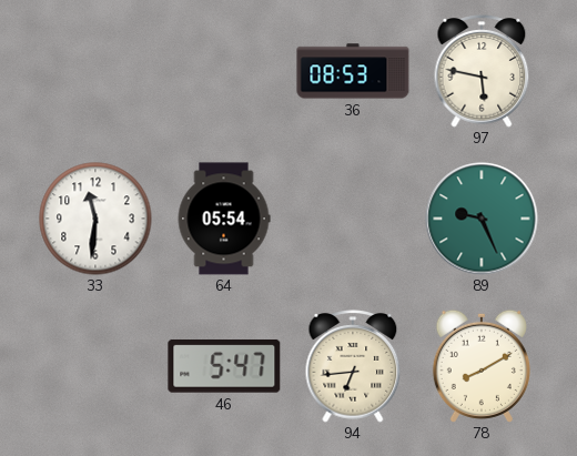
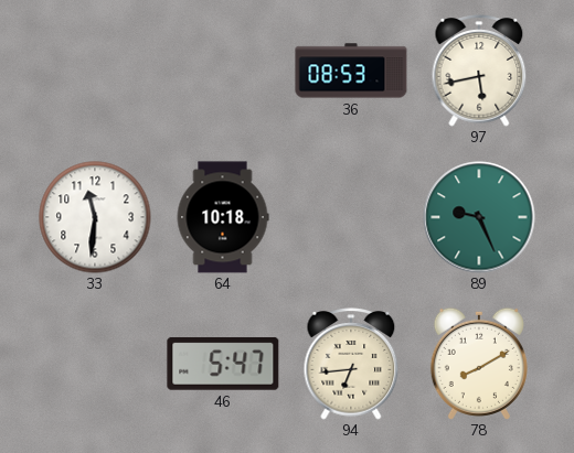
97: 5:47 -> 5:43
64: 05:54 -> 10:18
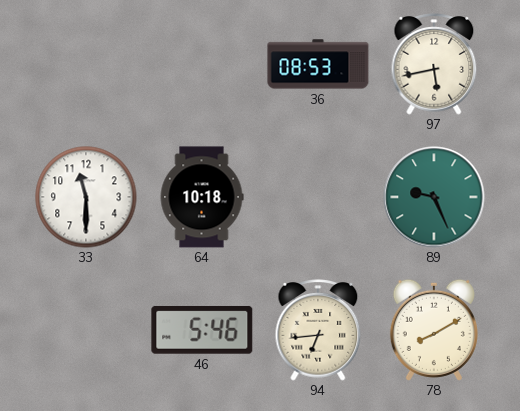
33: 11:31 -> 11:30
46: 5:47 -> 5:46
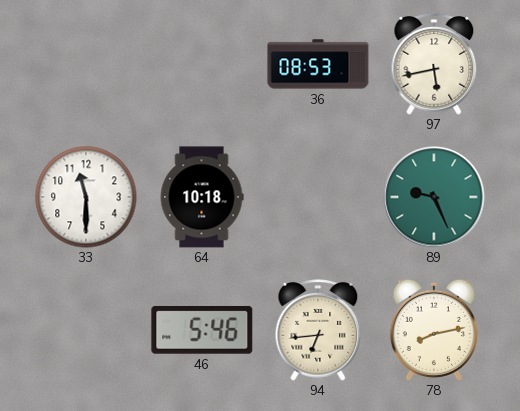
78: 8:10 -> 8:13
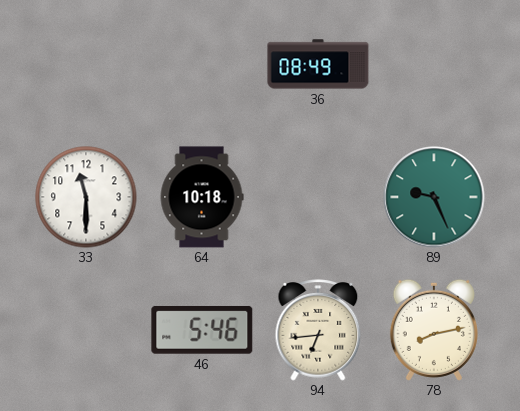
36: 08:53 -> 08:49
97: 5:43 -> none
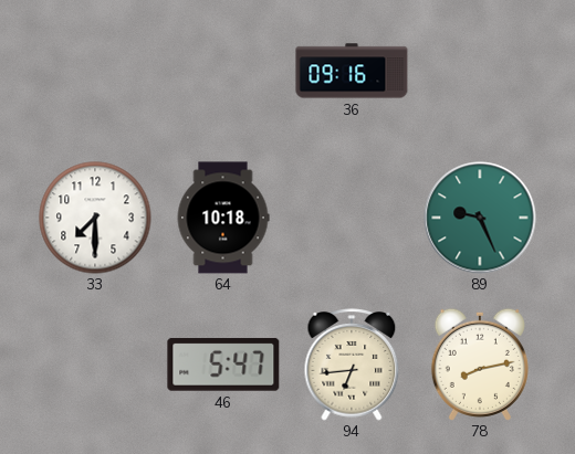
36: 08:49 -> 09:16
33: 11:30 -> 7:30
46: 5:46 -> 5:47
